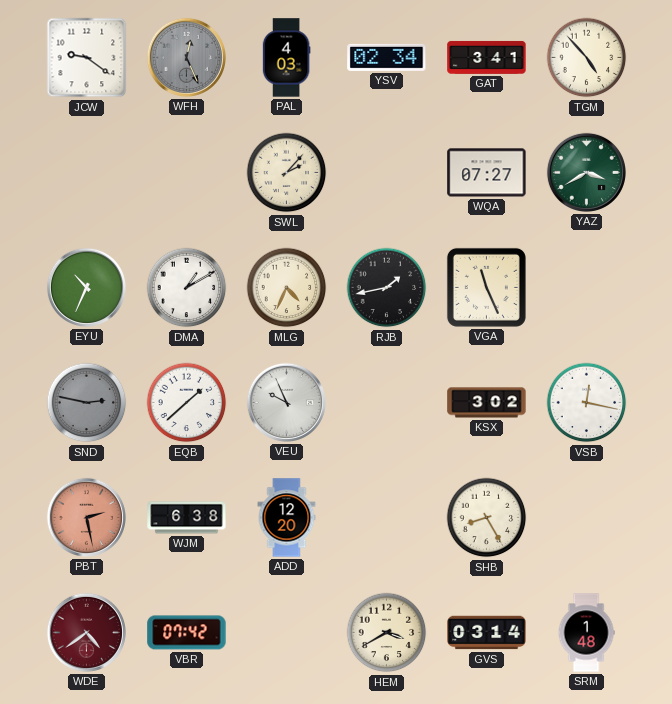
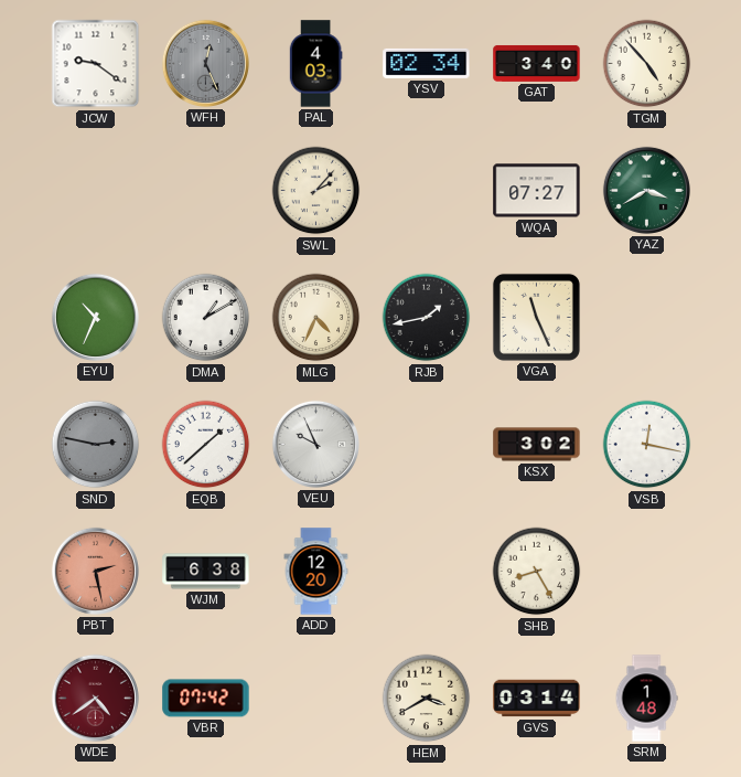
GAT: 3:41 -> 3:40
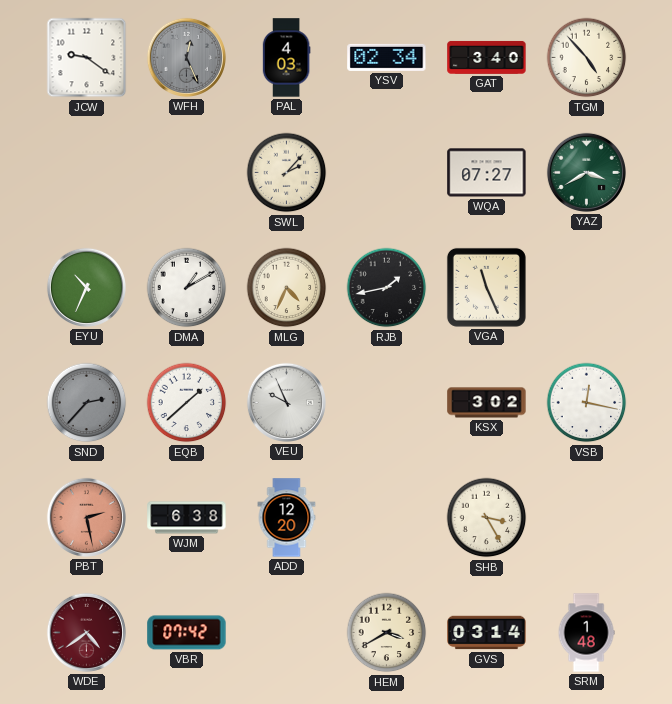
SND: 2:47 -> 2:37
SHB: 8:25 -> 3:25
